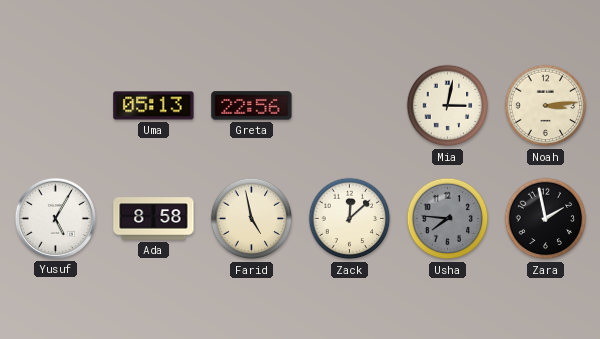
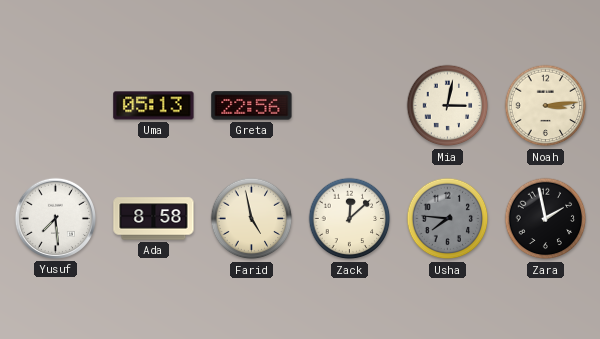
Yusuf: 5:05 -> 7:29
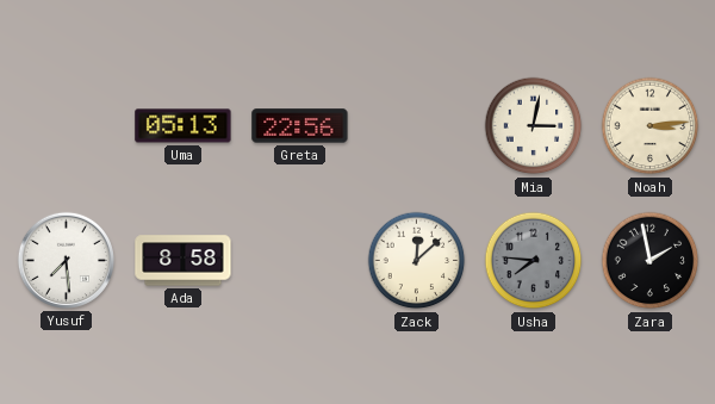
Farid: 4:58 -> none
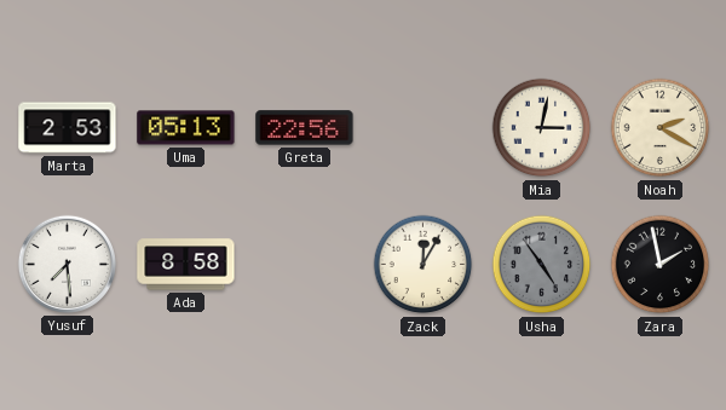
Marta: none -> 2:53
Noah: 3:14 -> 2:20
Zack: 12:08 -> 12:05
Usha: 7:46 -> 4:54
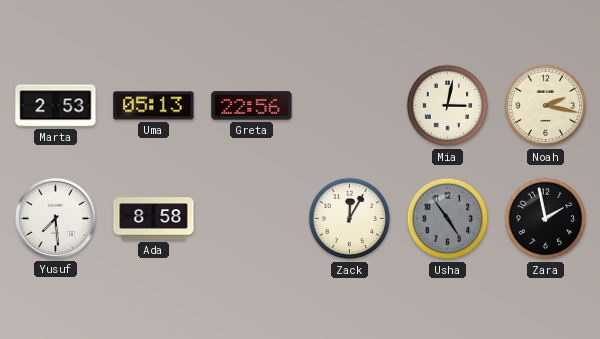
Noah: 2:20 -> 2:17
